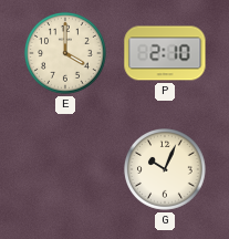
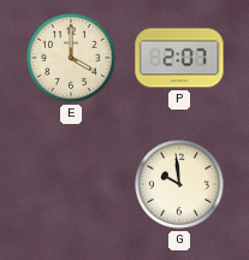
P: 2:10 -> 2:07
G: 10:04 -> 9:59
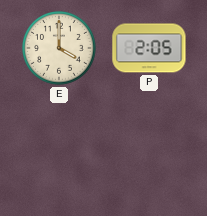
P: 2:07 -> 2:05
G: 9:59 -> none
